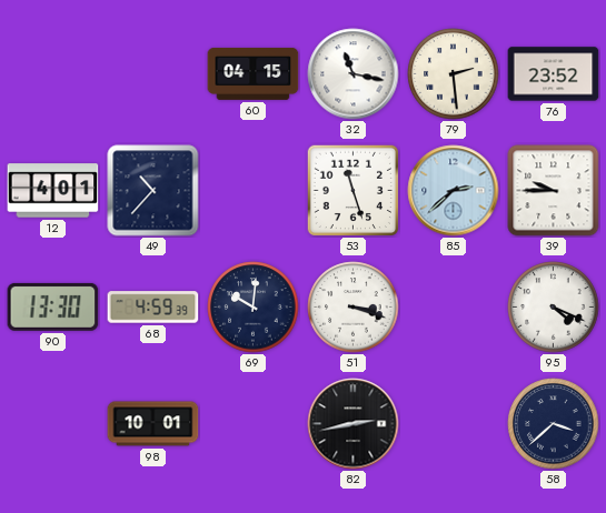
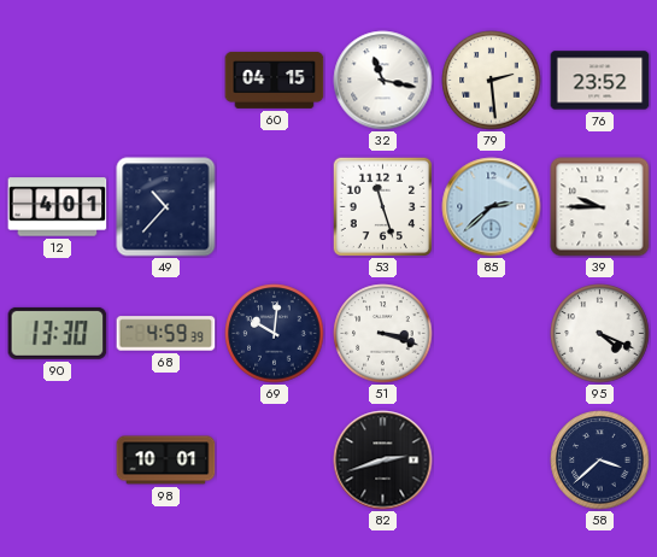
82: 2:43 -> 2:42
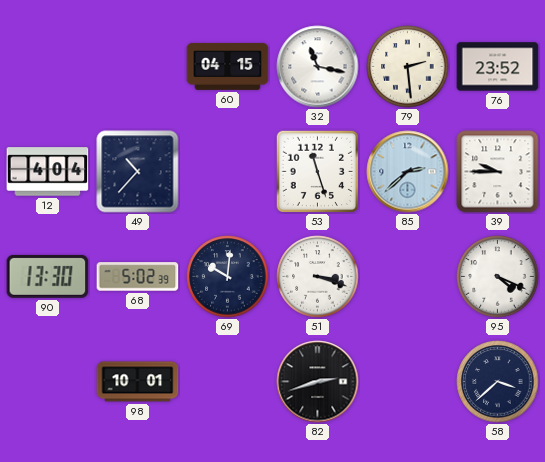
12: 4:01 -> 4:04
68: 4:59 -> 5:02
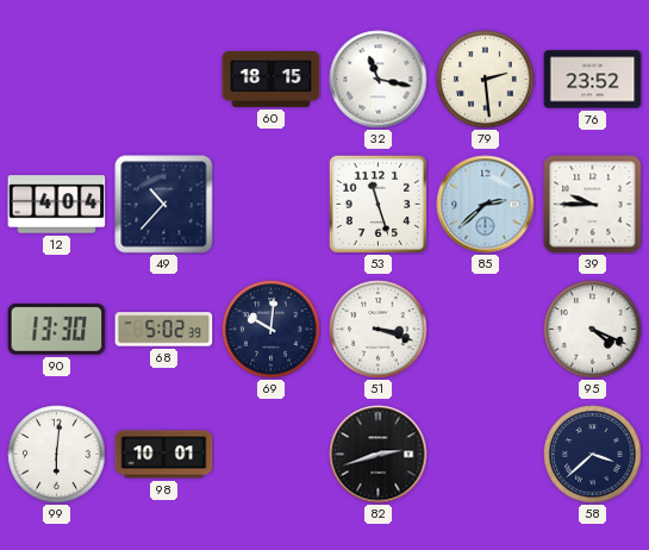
60: 04:15 -> 18:15
99: none -> 6:01
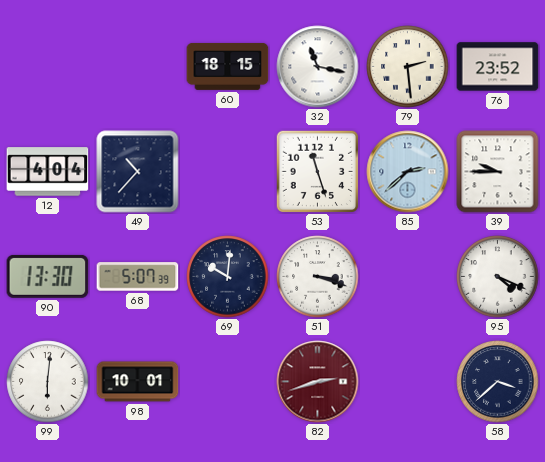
68: 5:02 -> 5:07
82 dial: black -> burgundy
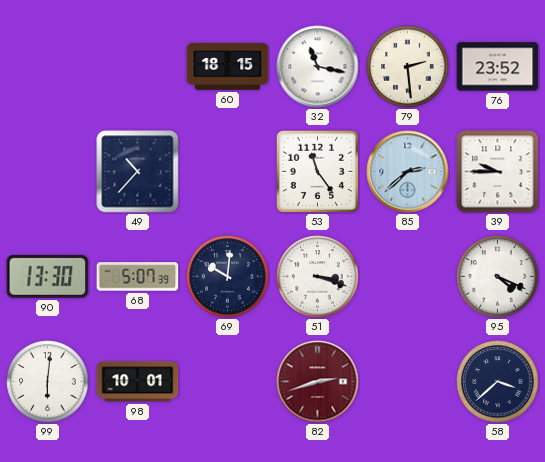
12: 4:04 -> none
53: 11:27 -> 11:24
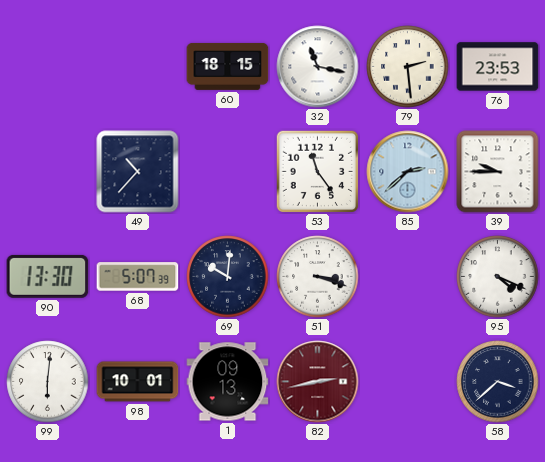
76: 23:52 -> 23:53
1: none -> 09:13
82: 2:42 -> 2:43
